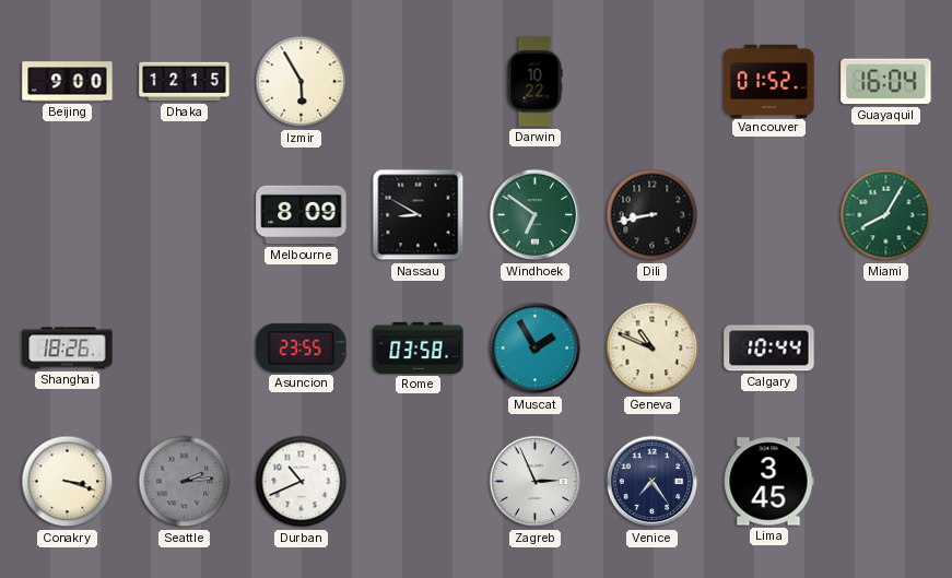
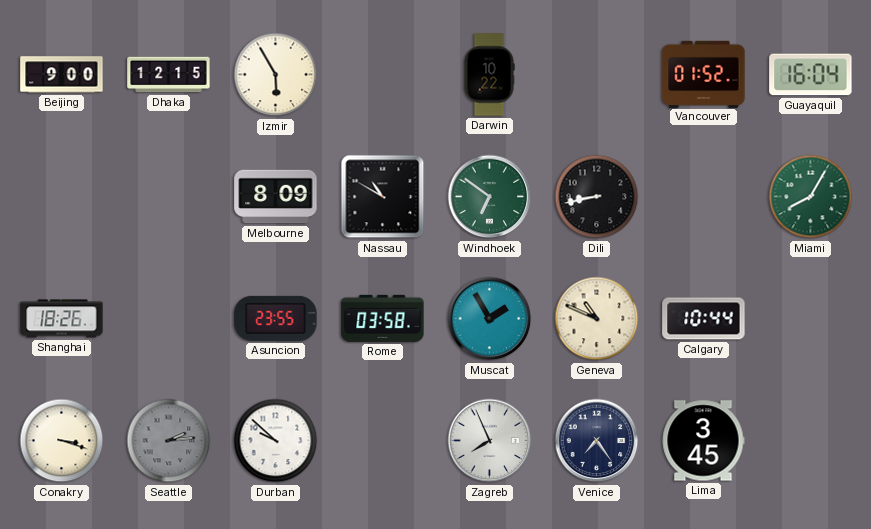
Nassau: 8:50 -> 10:50
Durban: 10:41 -> 9:52
Zagreb: 2:56 -> 7:56
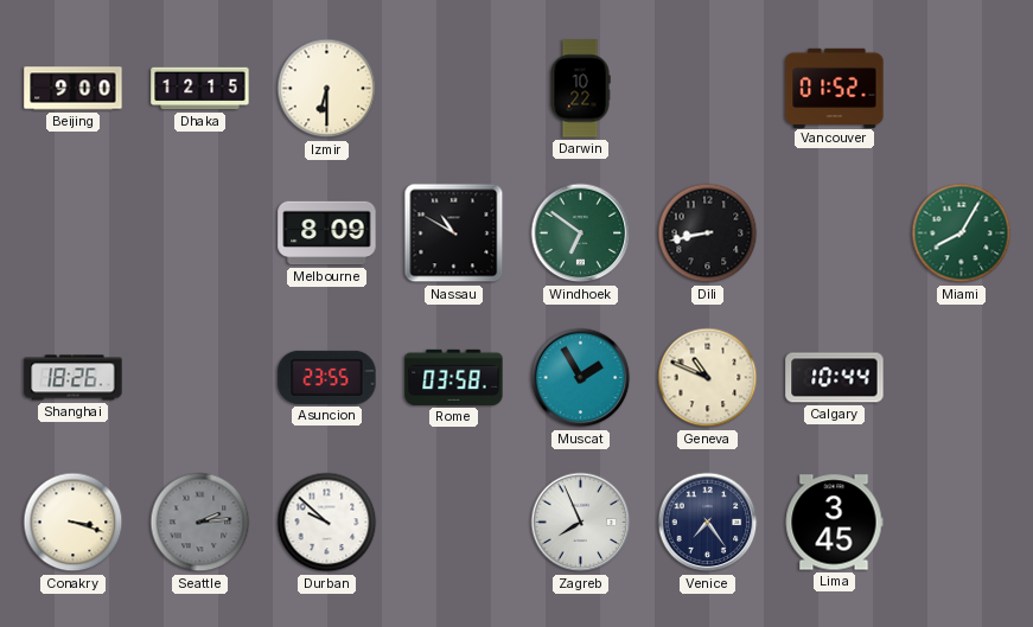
Izmir: 5:55 -> 6:30
Guayaquil: 16:04 -> none
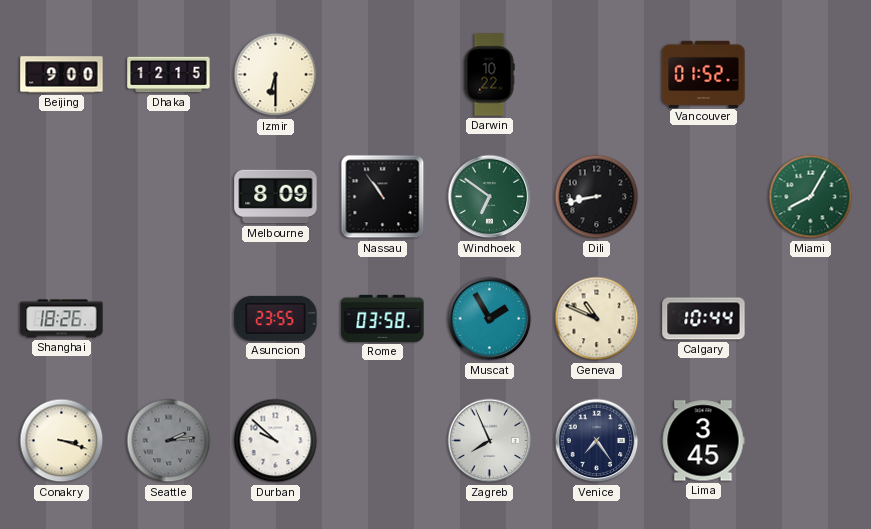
Nassau: 10:50 -> 10:54
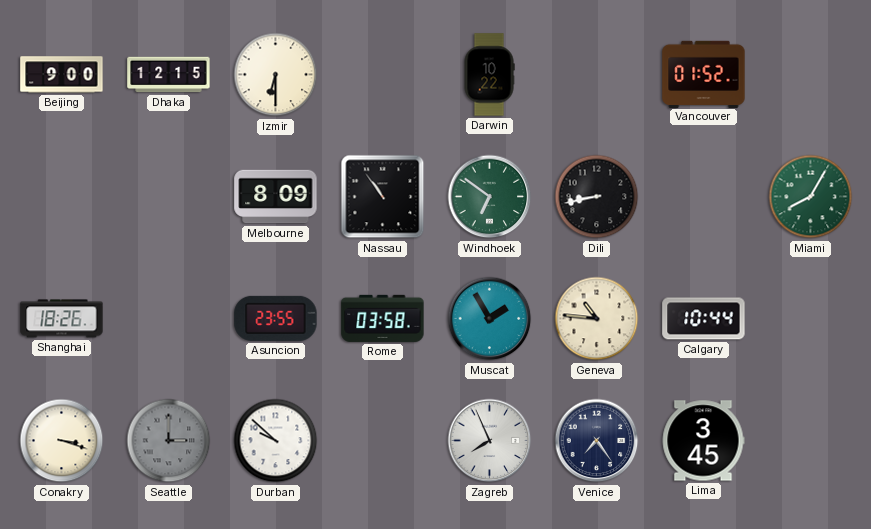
Geneva: 10:49 -> 10:46
Seattle: 2:14 -> 3:00
